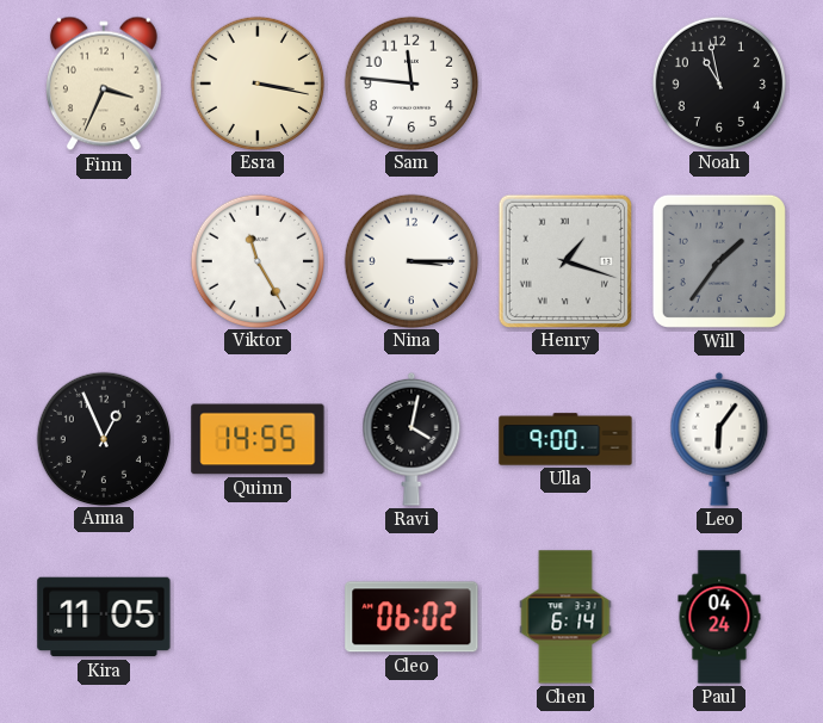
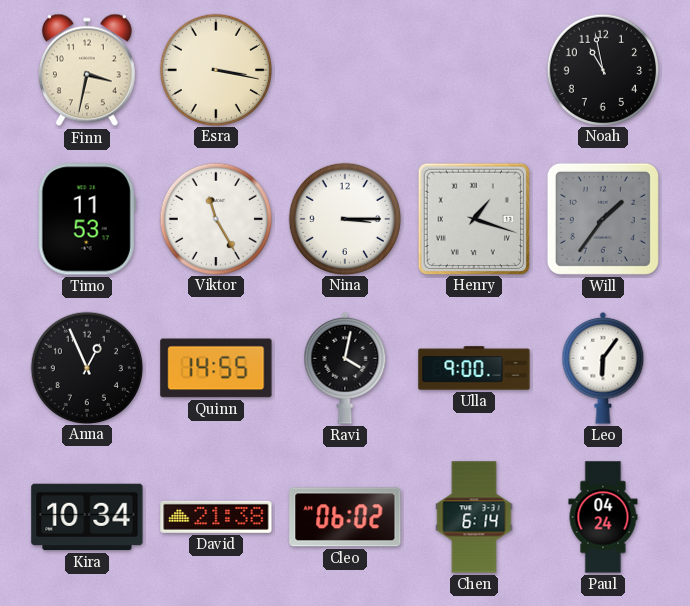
Finn: 3:34 -> 3:32
Sam: 11:46 -> none
Timo: none -> 11:53
Kira: 11:05 -> 10:34
David: none -> 21:38
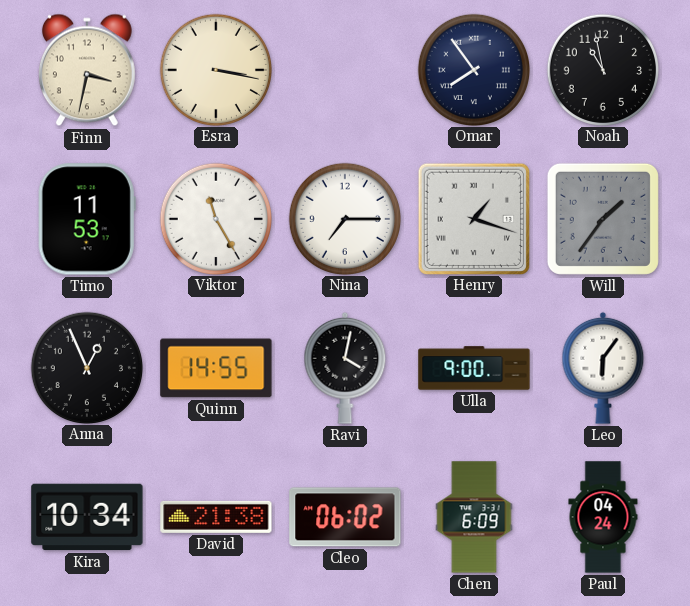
Omar: none -> 7:54
Nina: 3:15 -> 7:15
Chen: 6:14 -> 6:09
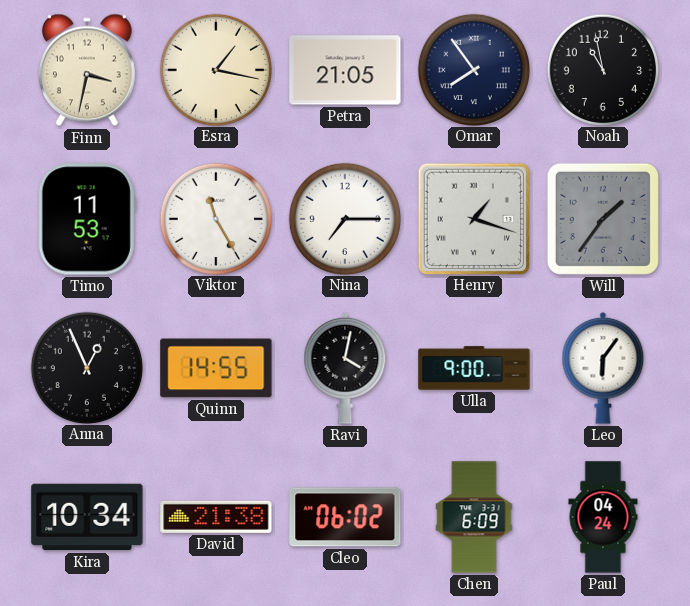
Esra: 3:17 -> 1:17
Petra: none -> 21:05
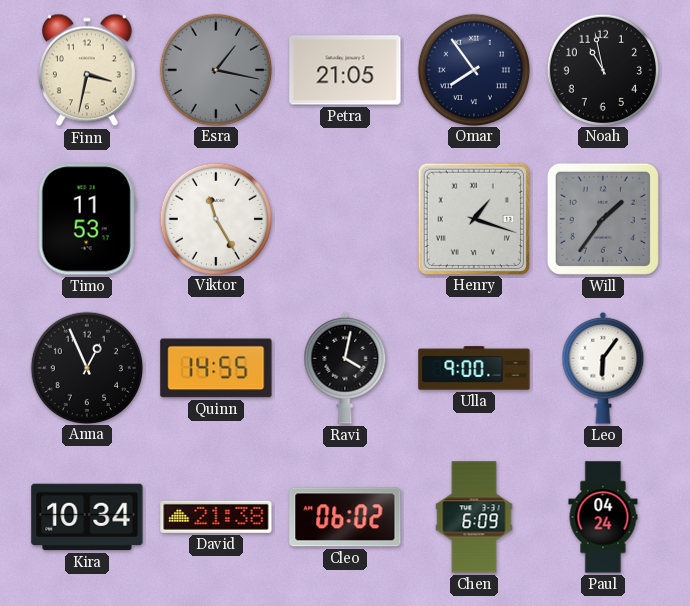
Esra dial: cream -> grey
Nina: 7:15 -> none
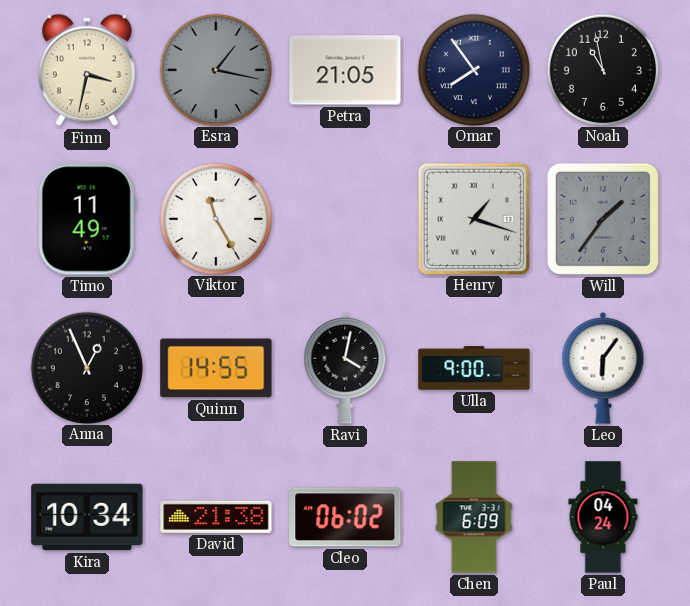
Timo: 11:53 -> 11:49
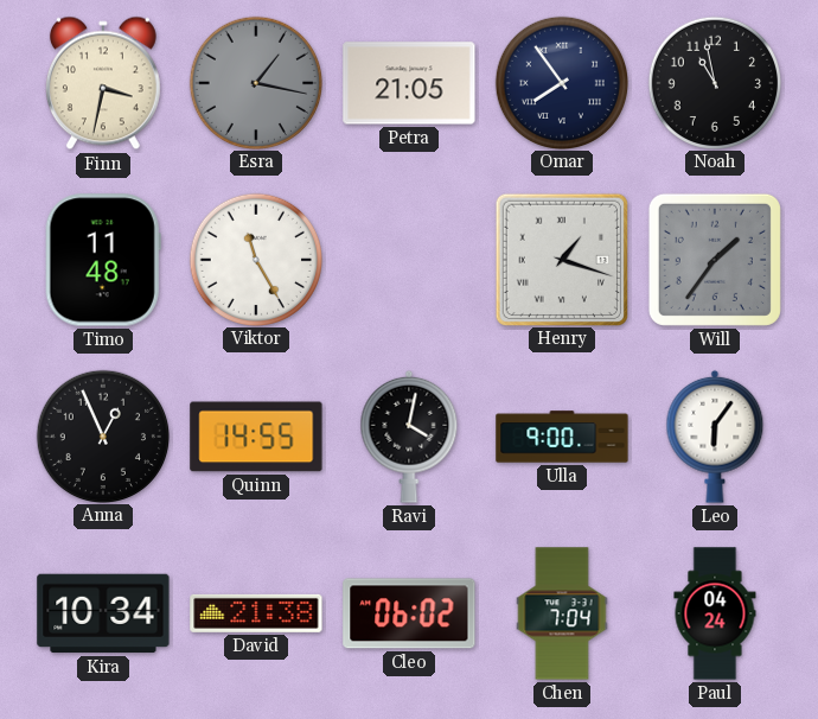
Timo: 11:49 -> 11:48
Chen: 6:09 -> 7:04
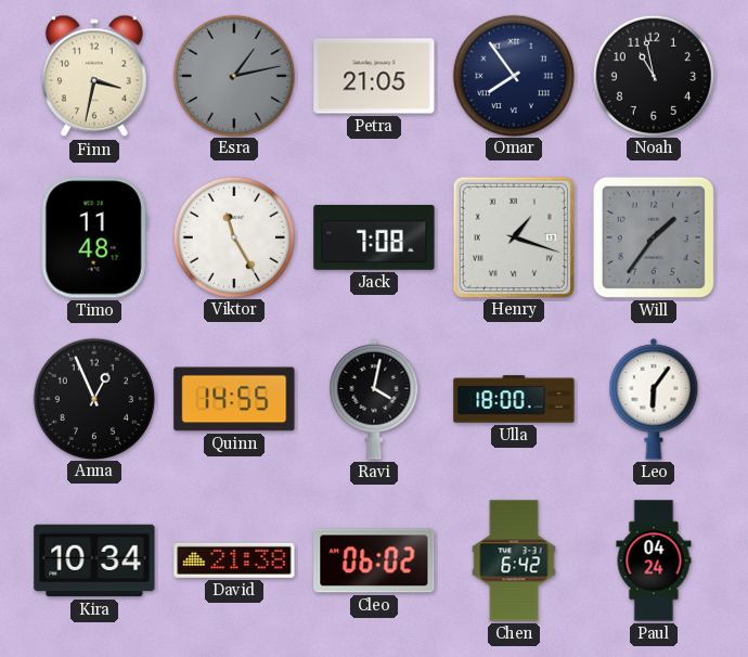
Esra: 1:17 -> 1:13
Jack: none -> 7:08
Ulla: 9:00 -> 18:00
Chen: 7:04 -> 6:42
